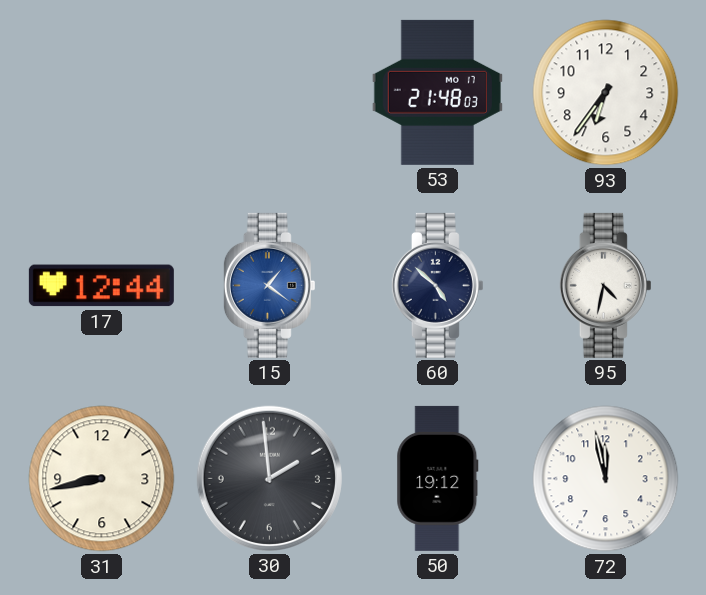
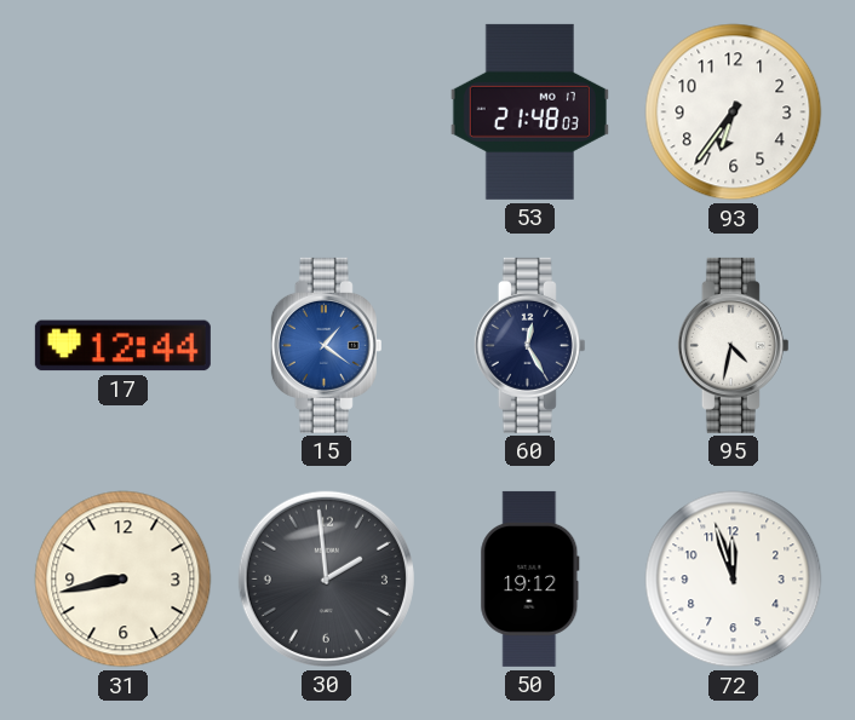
60: 4:52 -> 12:25
72: 11:58 -> 11:57
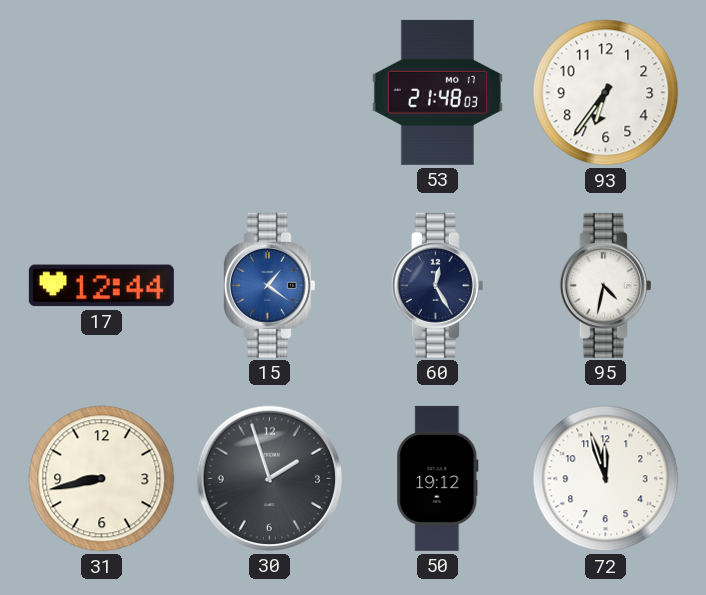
30: 1:59 -> 1:57
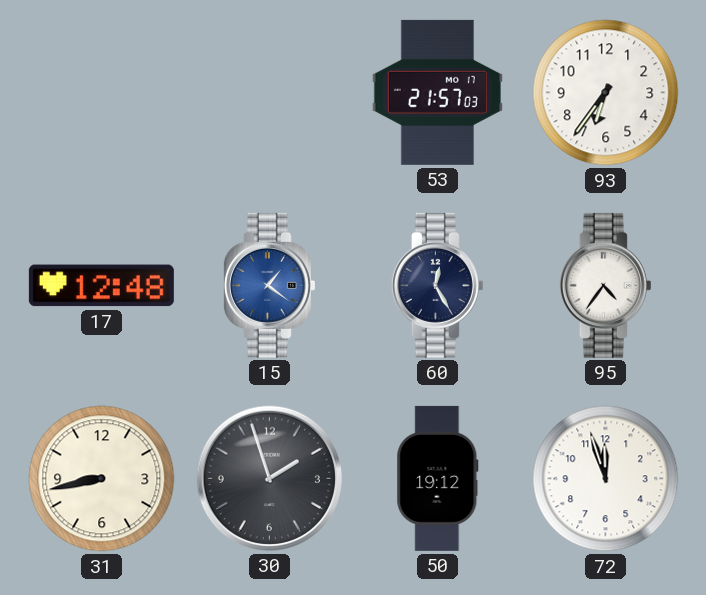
53: 21:48 -> 21:57
17: 12:44 -> 12:48
95: 4:32 -> 4:36
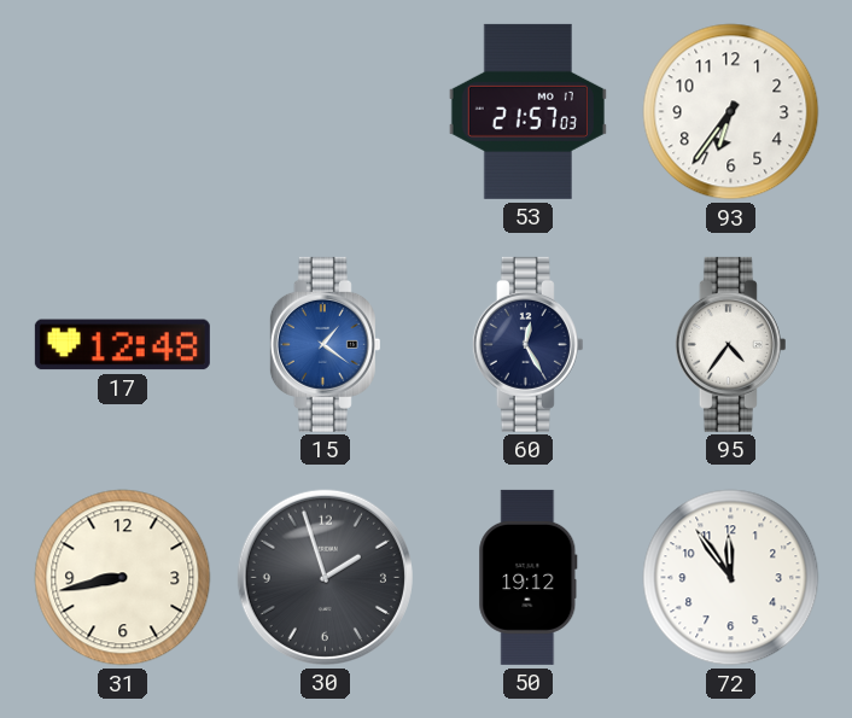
72: 11:57 -> 11:54
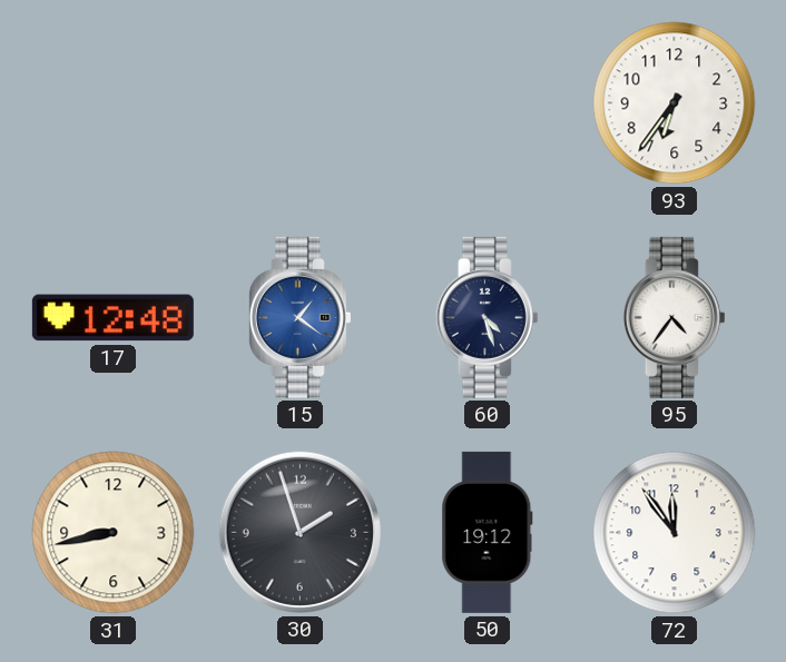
53: 21:57 -> none
60: 12:25 -> 4:27
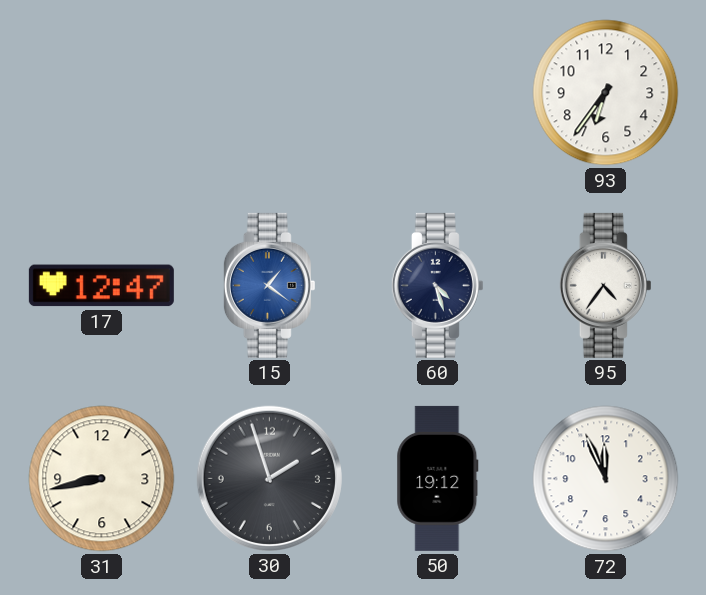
17: 12:48 -> 12:47
72: 11:54 -> 11:56
